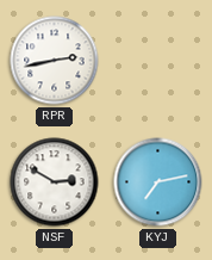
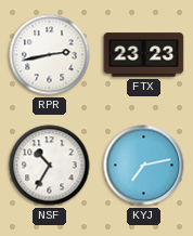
FTX: none -> 23:23
NSF: 2:50 -> 10:35
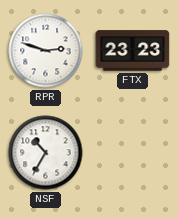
RPR: 2:43 -> 2:48
KYJ: 7:13 -> none
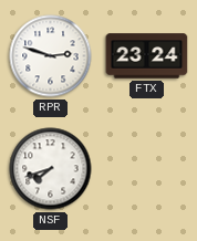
FTX: 23:23 -> 23:24
NSF: 10:35 -> 7:42
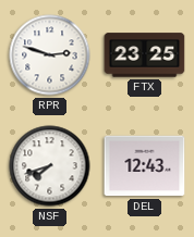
FTX: 23:24 -> 23:25
DEL: none -> 12:43
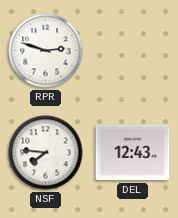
FTX: 23:25 -> none
NSF: 7:42 -> 7:46
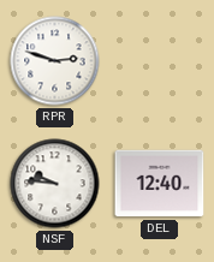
NSF: 7:46 -> 9:46
DEL: 12:43 -> 12:40
